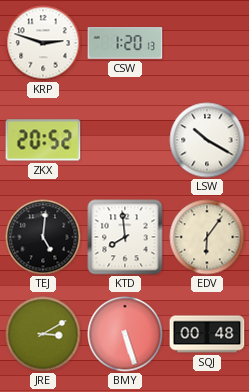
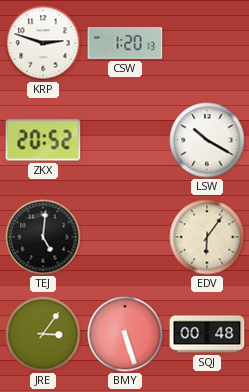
KTD: 7:59 -> none
JRE: 3:10 -> 3:06
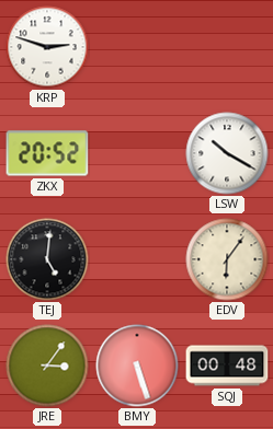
CSW: 1:20 -> none
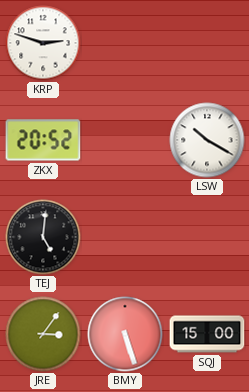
EDV: 6:06 -> none
SQJ: 00:48 -> 15:00
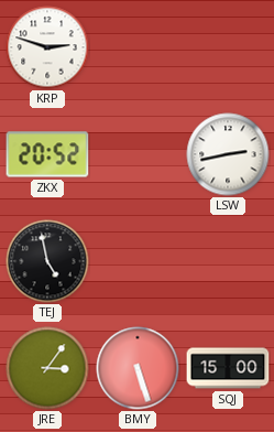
LSW: 10:20 -> 2:43
TEJ: 5:01 -> 4:58
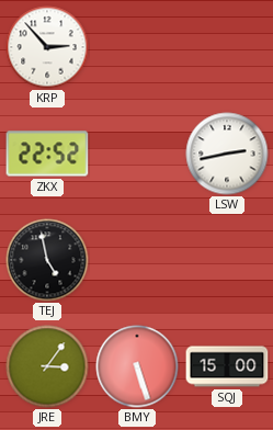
KRP: 2:48 -> 2:53
ZKX: 20:52 -> 22:52
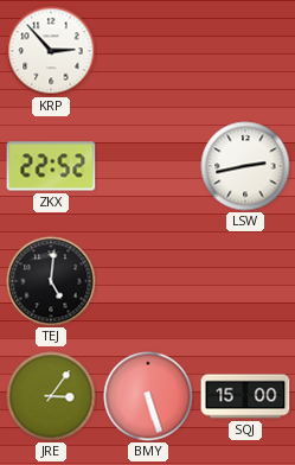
TEJ: 4:58 -> 5:01
